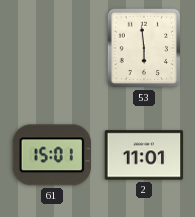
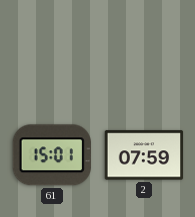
53: 5:59 -> none
2: 11:01 -> 07:59
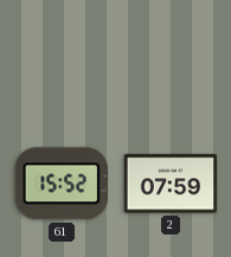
61: 15:01 -> 15:52
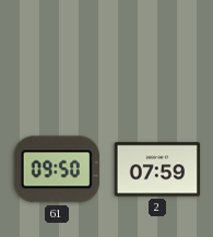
61: 15:52 -> 09:50
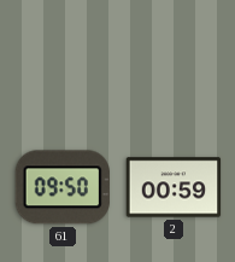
2: 07:59 -> 00:59
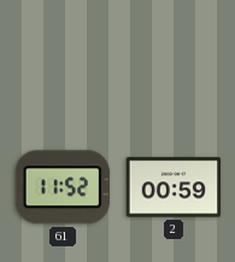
61: 09:50 -> 11:52
